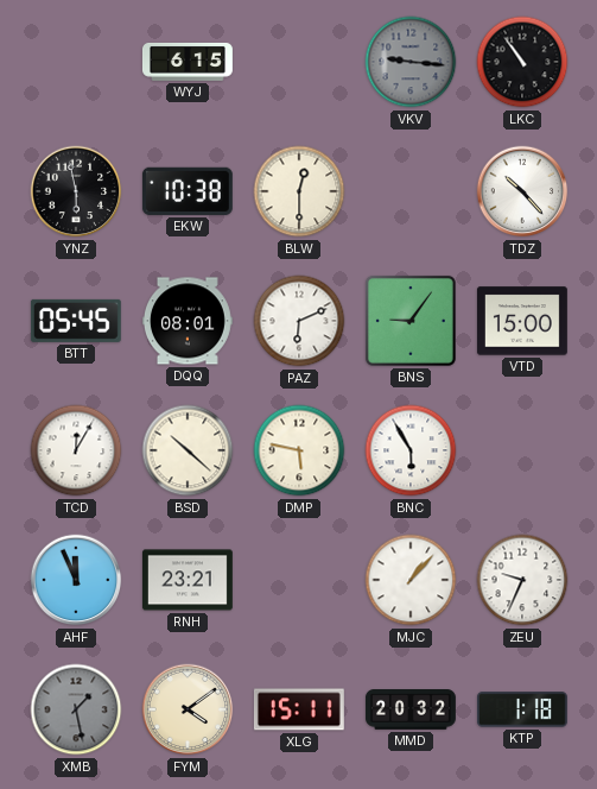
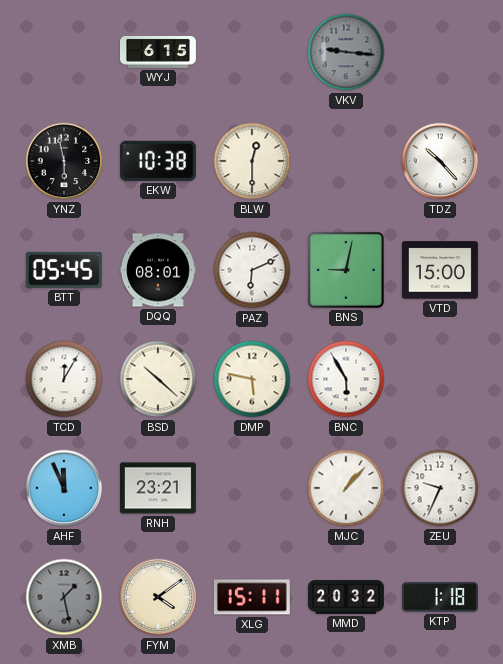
LKC: 10:54 -> none
BNS: 9:06 -> 9:02
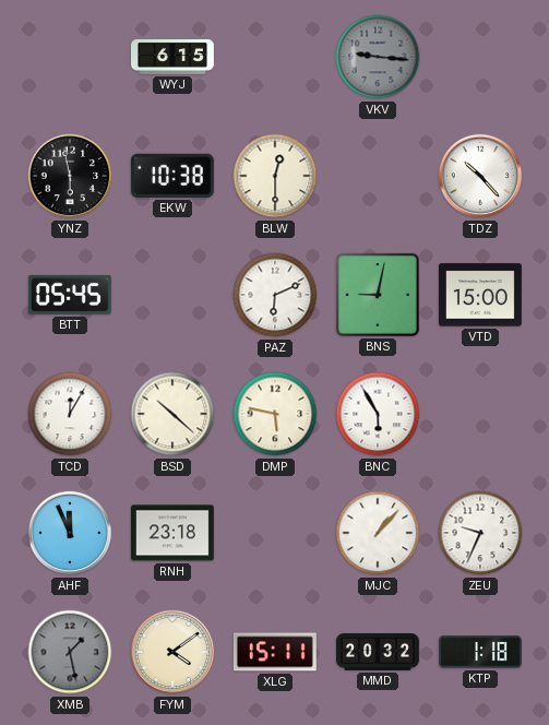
DQQ: 08:01 -> none
RNH: 23:21 -> 23:18
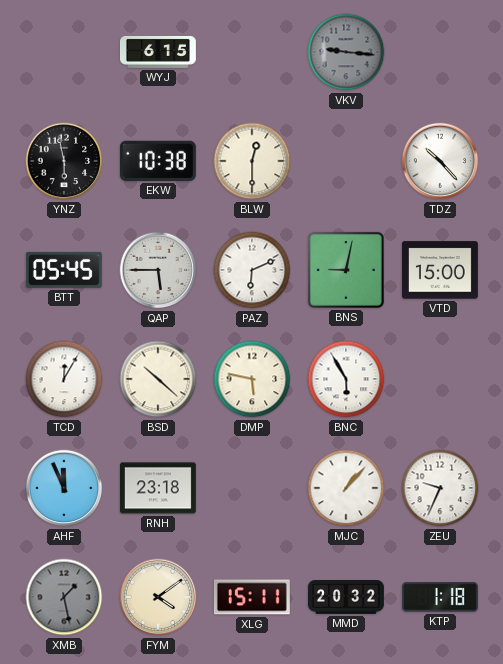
QAP: none -> 5:45
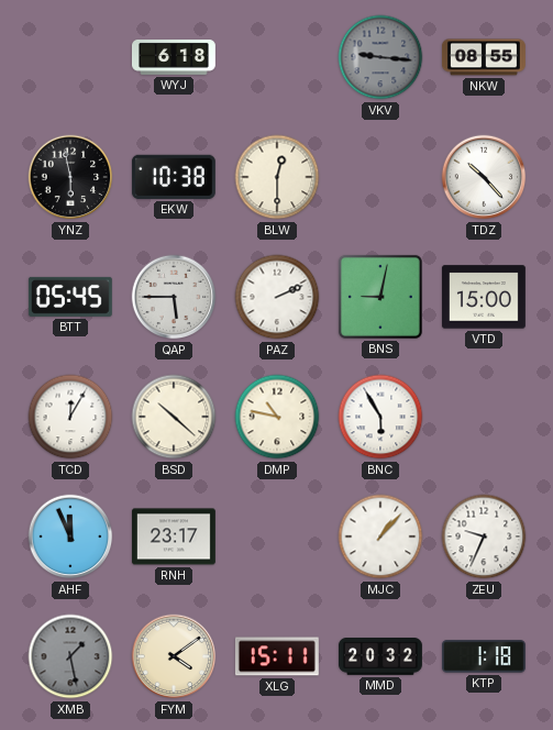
WYJ: 6:15 -> 6:18
NKW: none -> 08:55
PAZ: 6:11 -> 2:11
DMP: 5:47 -> 10:47
RNH: 23:18 -> 23:17
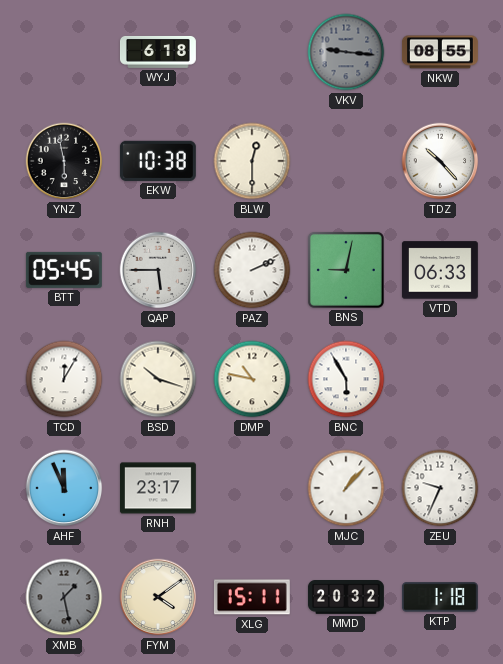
VTD: 15:00 -> 06:33
BSD: 10:22 -> 10:18
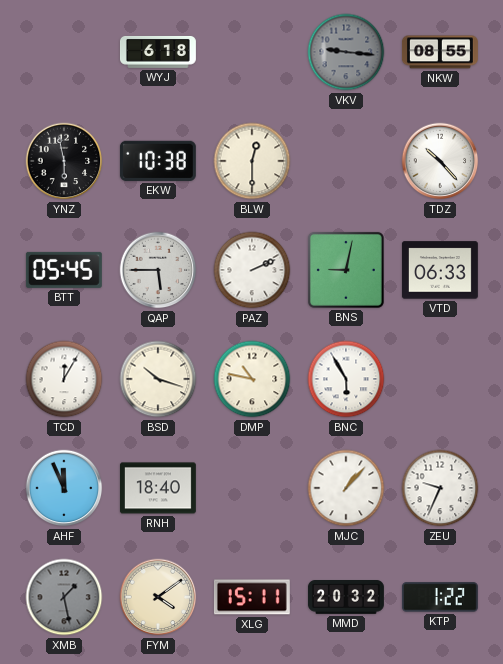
RNH: 23:17 -> 18:40
KTP: 1:18 -> 1:22
